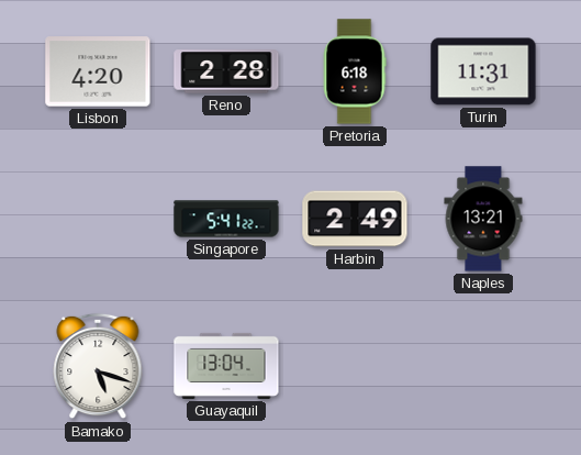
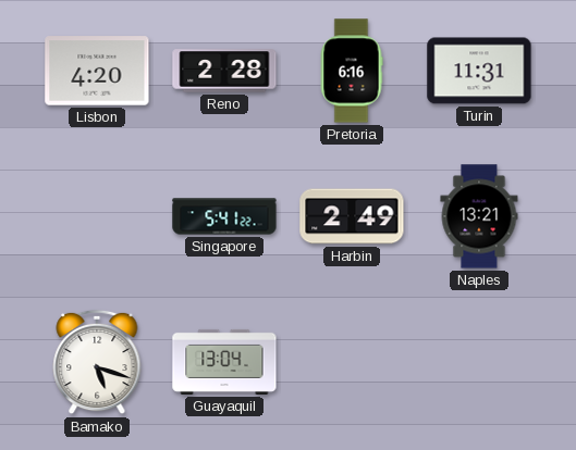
Pretoria: 6:18 -> 6:16
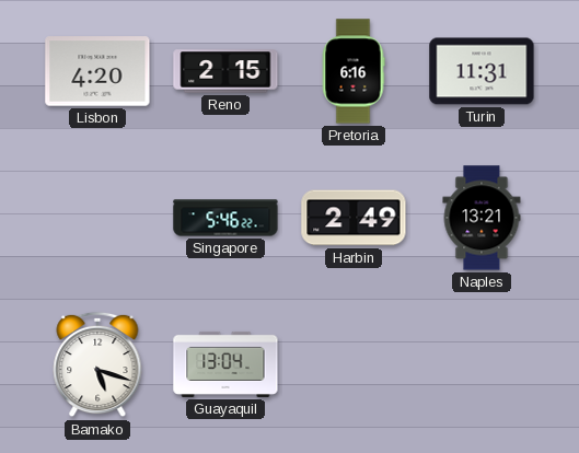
Reno: 2:28 -> 2:15
Singapore: 5:41 -> 5:46
